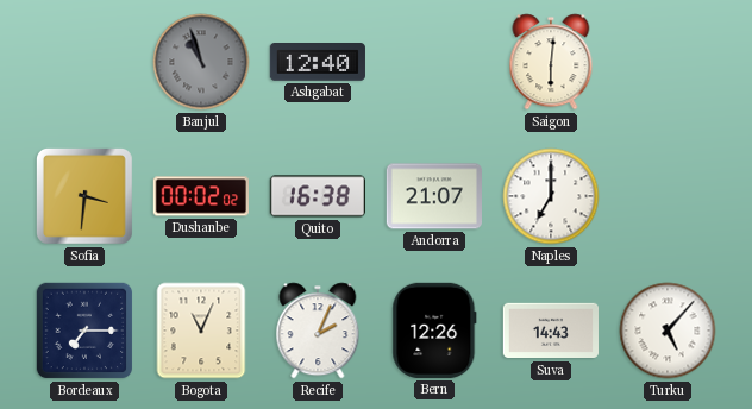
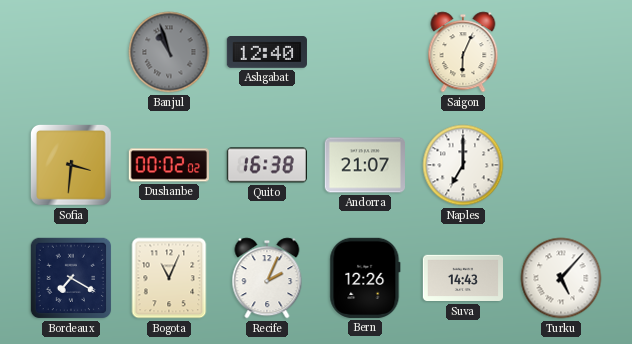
Saigon: 6:01 -> 6:04
Bordeaux: 7:15 -> 7:20
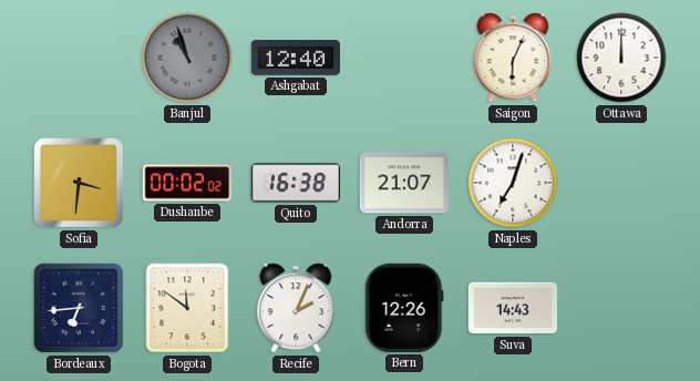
Ottawa: none -> 12:00
Naples: 7:00 -> 7:03
Bordeaux: 7:20 -> 6:44
Bogota: 11:04 -> 11:51
Turku: 5:07 -> none
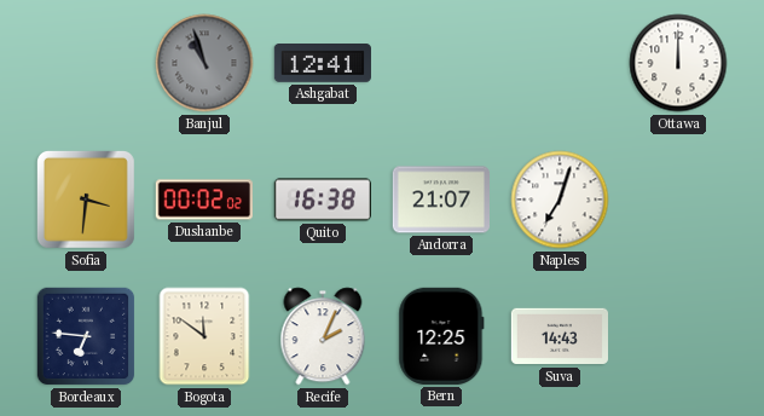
Ashgabat: 12:40 -> 12:41
Saigon: 6:04 -> none
Bordeaux: 6:44 -> 6:46
Bern: 12:26 -> 12:25
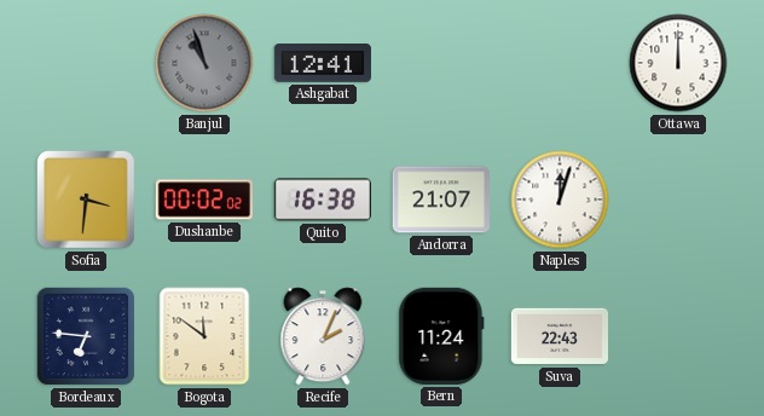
Naples: 7:03 -> 12:03
Bern: 12:25 -> 11:24
Suva: 14:43 -> 22:43
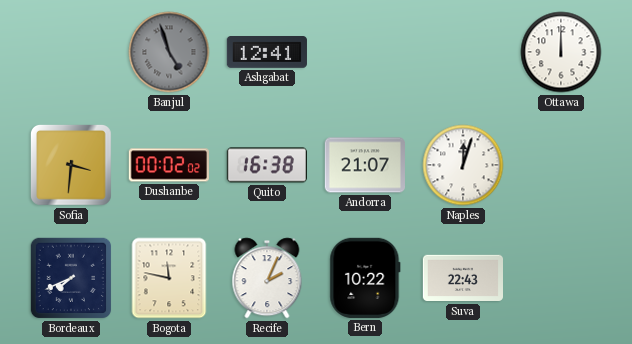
Banjul: 10:57 -> 4:57
Bordeaux: 6:46 -> 7:41
Bogota: 11:51 -> 11:47
Bern: 11:24 -> 10:22
